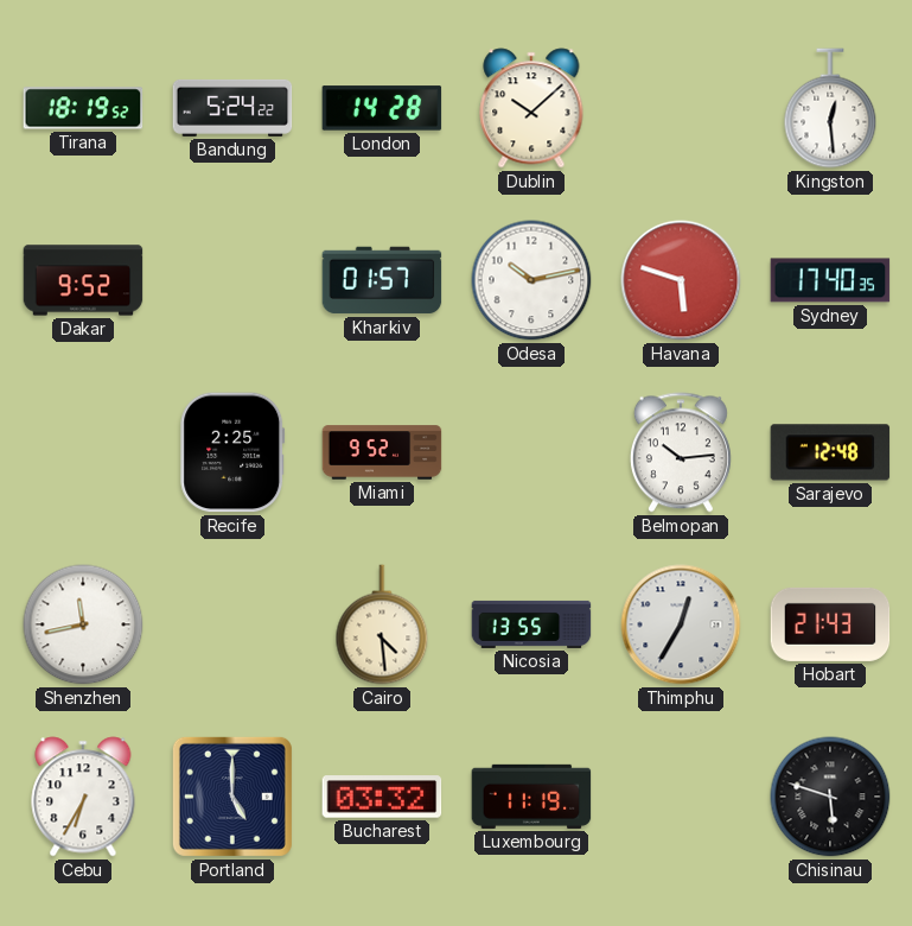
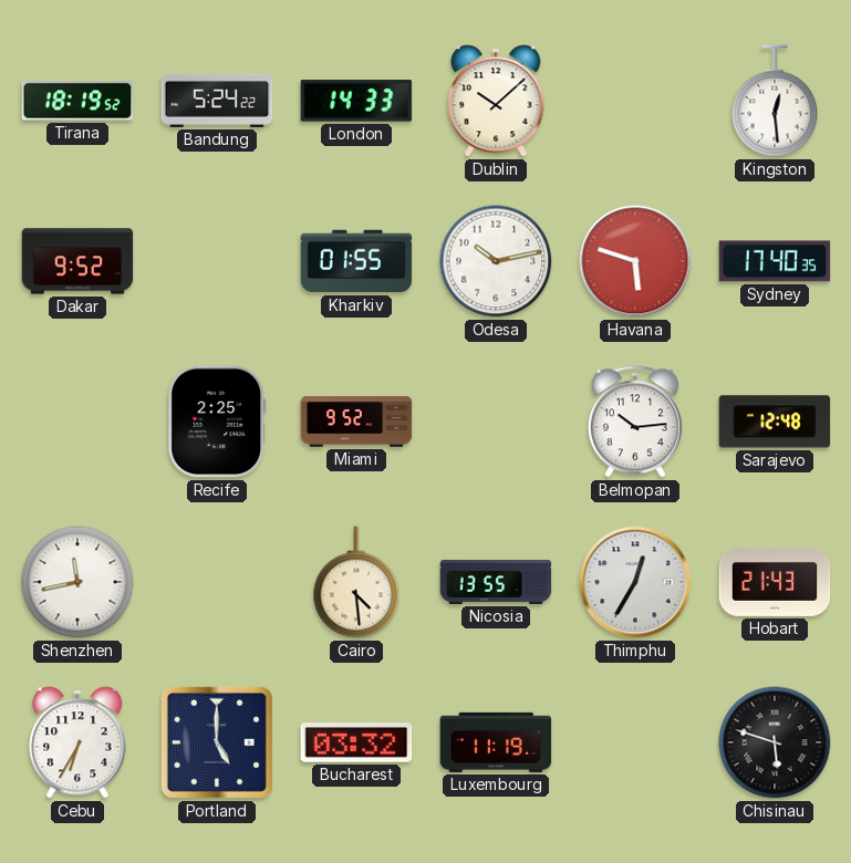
London: 14:28 -> 14:33
Kharkiv: 01:57 -> 01:55
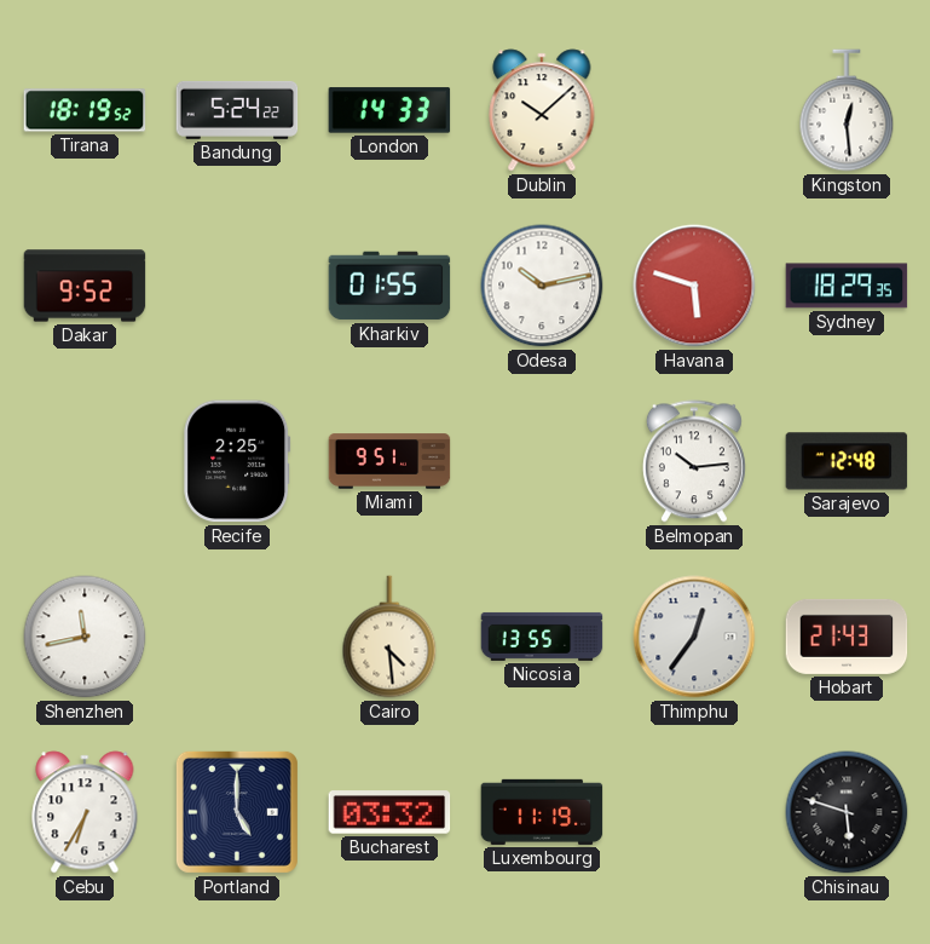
Sydney: 17:40 -> 18:29
Miami: 9:52 -> 9:51
Thimphu: 12:35 -> 12:36
